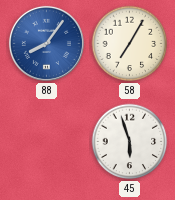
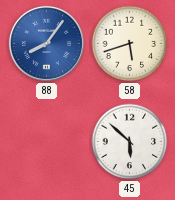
58: 7:05 -> 5:42
45: 5:57 -> 5:52
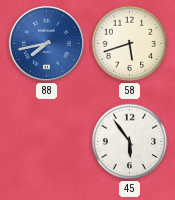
88: 8:06 -> 7:43
45: 5:52 -> 5:54
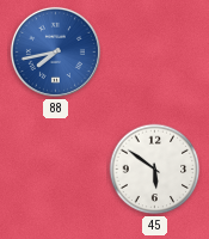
58: 5:42 -> none
45: 5:54 -> 5:51
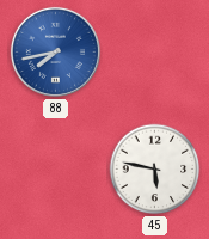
45: 5:51 -> 5:47
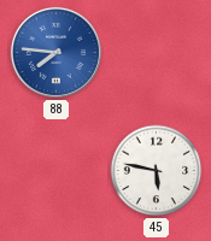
88: 7:43 -> 7:46
